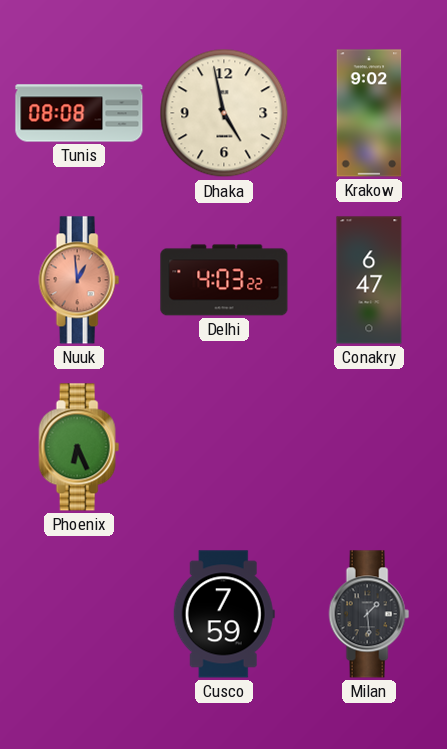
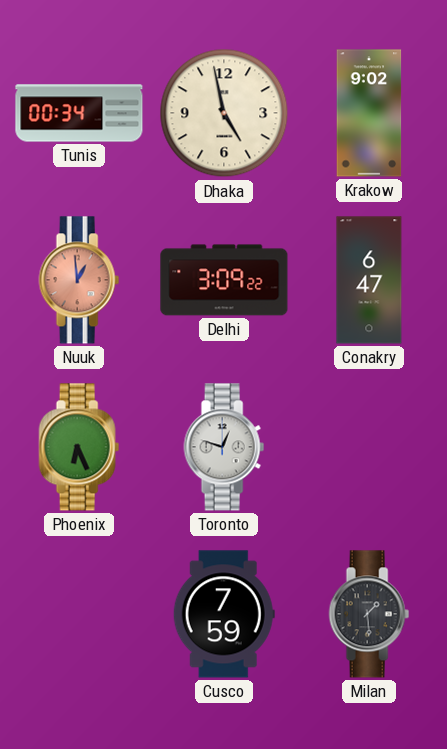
Tunis: 08:08 -> 00:34
Delhi: 4:03 -> 3:09
Toronto: none -> 12:48
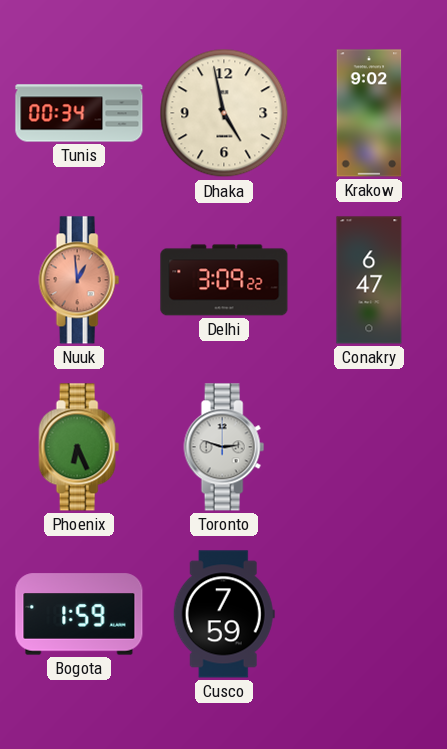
Toronto: 12:48 -> 2:48
Bogota: none -> 1:59
Milan: 1:29 -> none
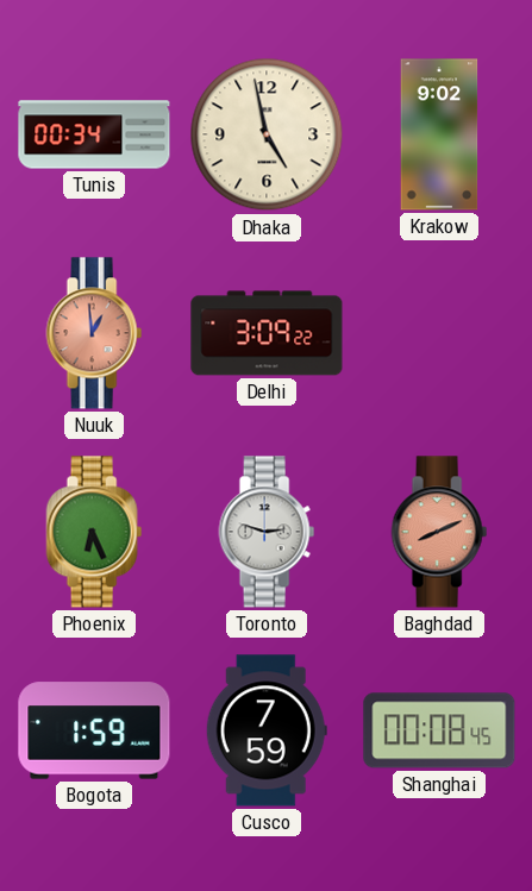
Conakry: 6:47 -> none
Baghdad: none -> 8:11
Shanghai: none -> 00:08
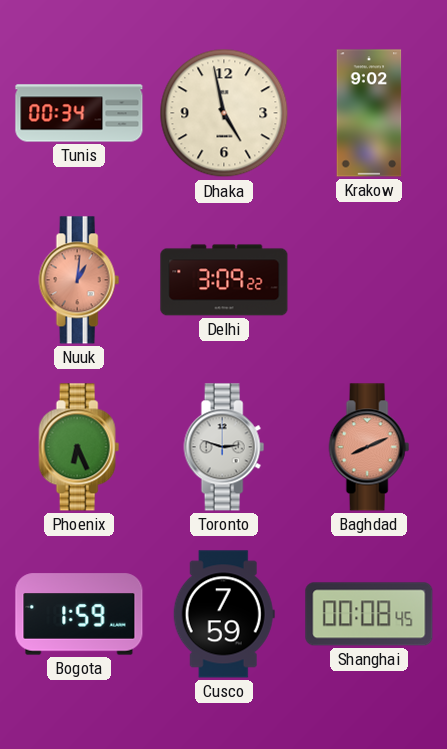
Nuuk: 12:59 -> 1:01
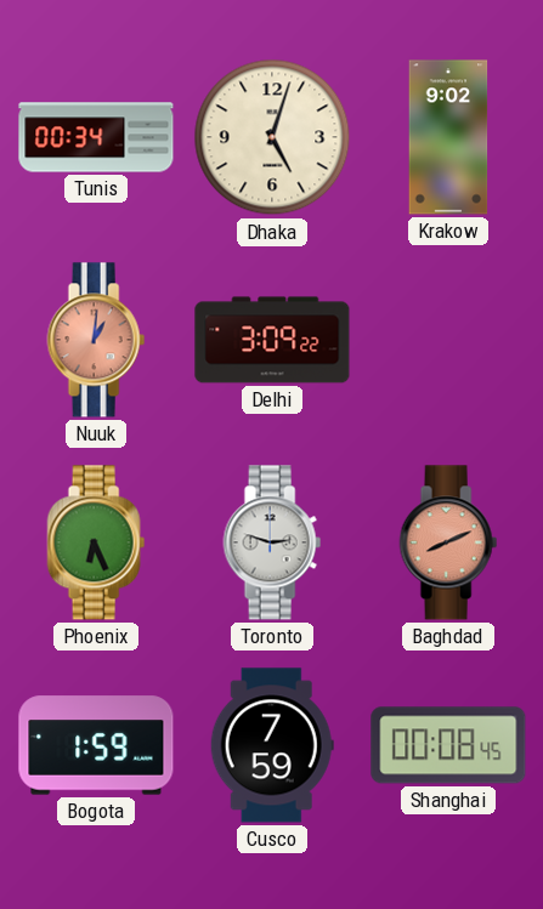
Dhaka: 4:58 -> 5:03
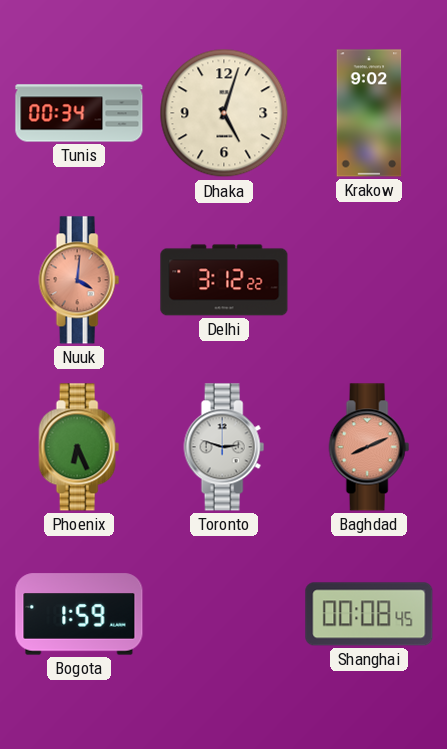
Nuuk: 1:01 -> 4:01
Delhi: 3:09 -> 3:12
Cusco: 7:59 -> none
